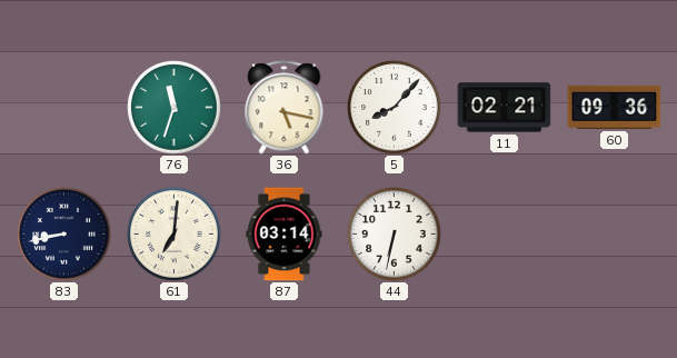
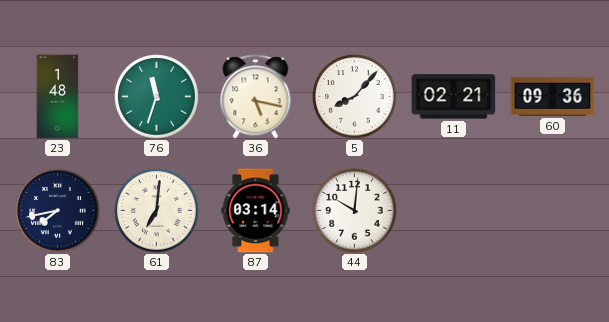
23: none -> 1:48
83: 8:43 -> 7:43
44: 6:32 -> 10:01
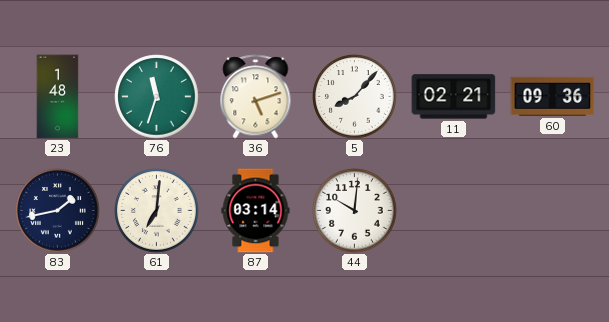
36: 5:17 -> 5:12
83: 7:43 -> 1:43
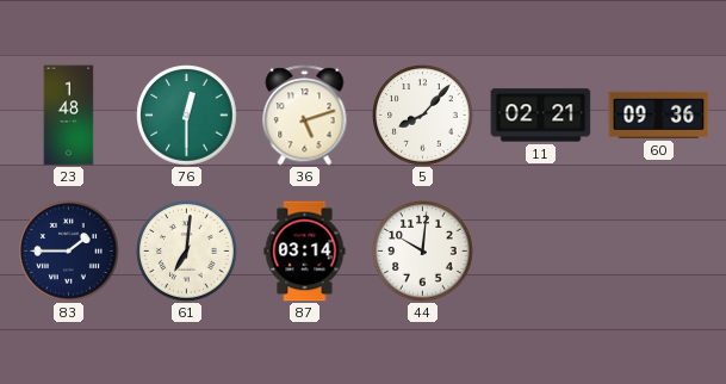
76: 11:33 -> 12:30
83: 1:43 -> 1:45
